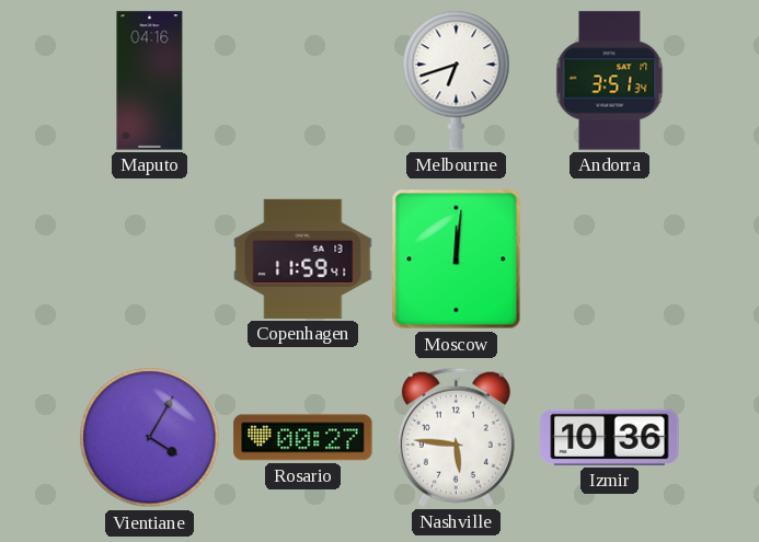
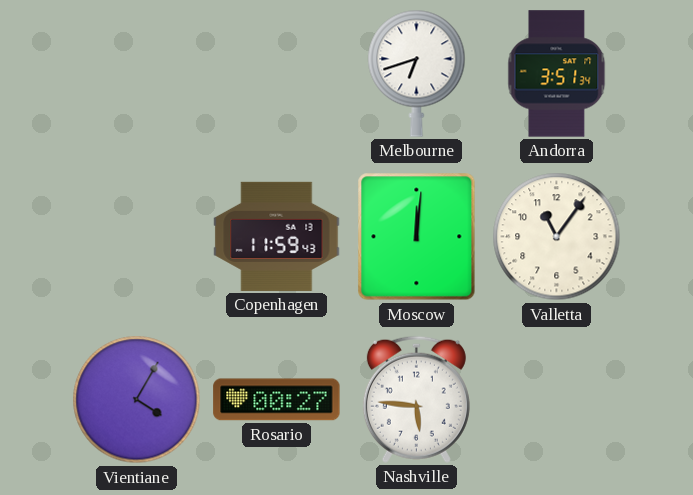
Maputo: 04:16 -> none
Copenhagen: 11:59:41 -> 11:59:43
Valletta: none -> 11:06
Izmir: 10:36 -> none
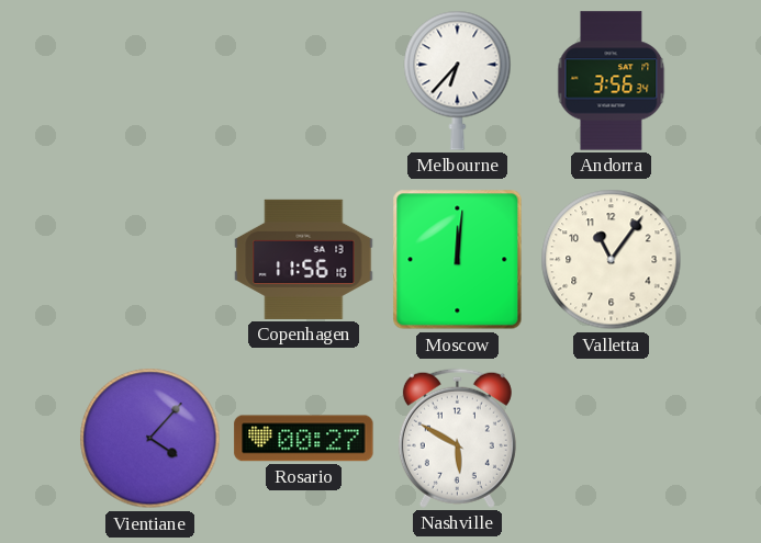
Melbourne: 6:42 -> 6:37
Andorra: 3:51 -> 3:56
Copenhagen: 11:59 -> 11:56
Vientiane: 4:05 -> 4:07
Nashville: 5:46 -> 5:50
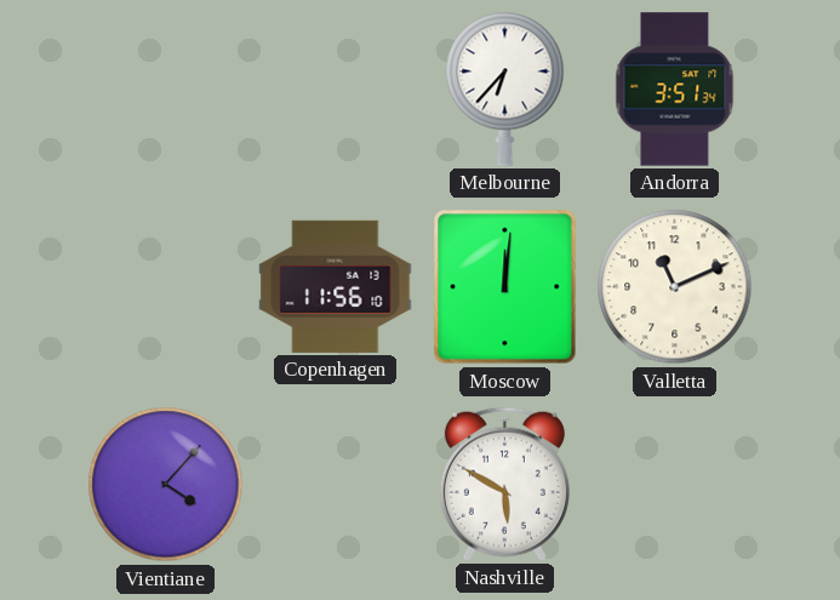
Andorra: 3:56 -> 3:51
Valletta: 11:06 -> 11:11
Rosario: 00:27 -> none
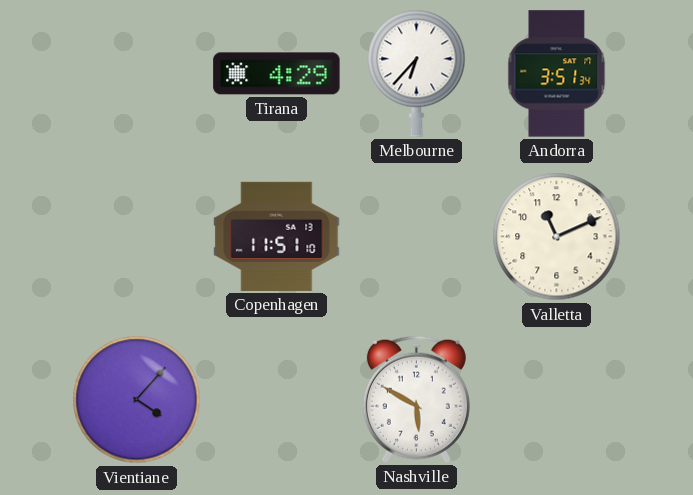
Tirana: none -> 4:29
Copenhagen: 11:56 -> 11:51
Moscow: 12:01 -> none
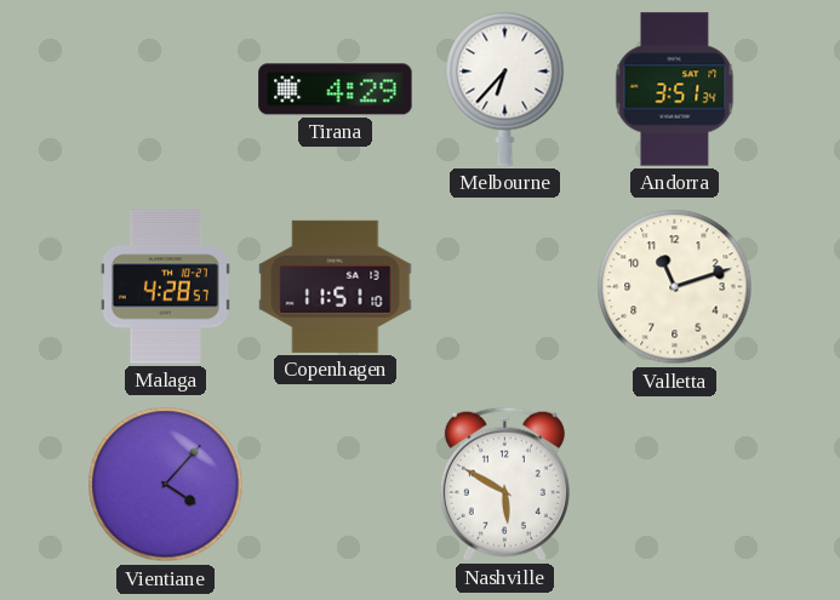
Malaga: none -> 4:28
Valletta: 11:11 -> 11:12
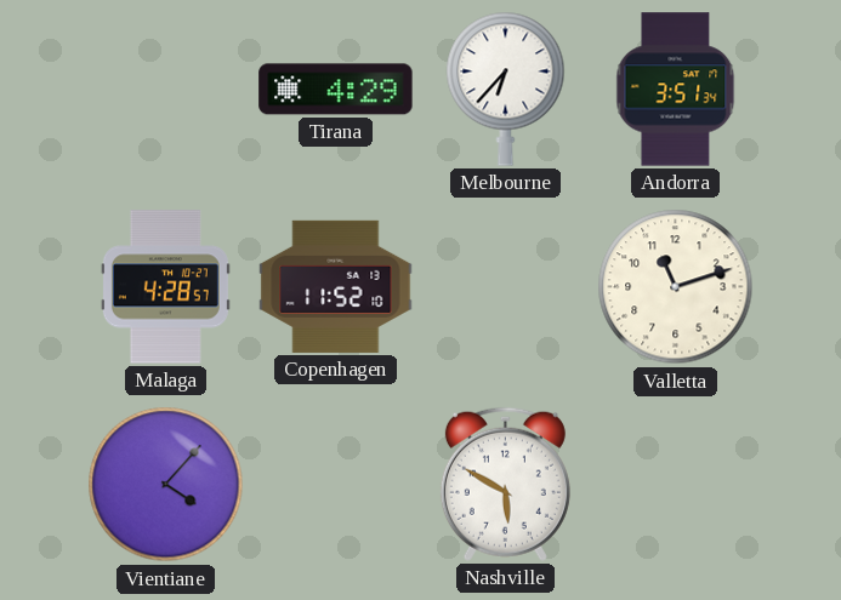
Copenhagen: 11:51 -> 11:52
